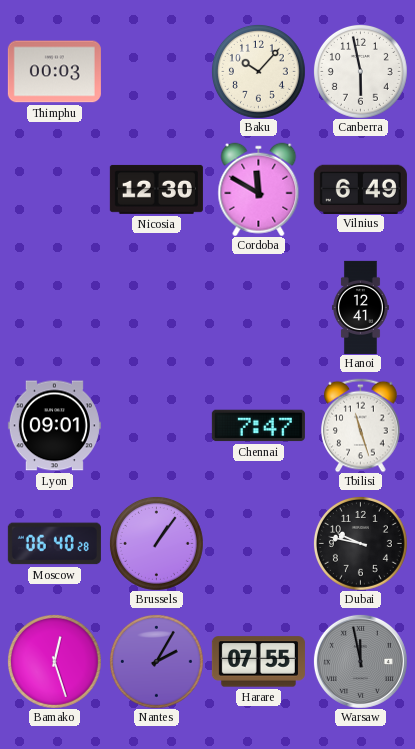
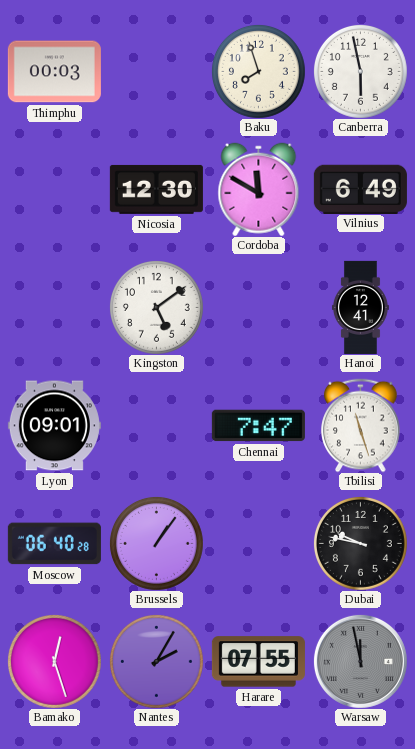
Baku: 10:07 -> 7:57
Kingston: none -> 5:09
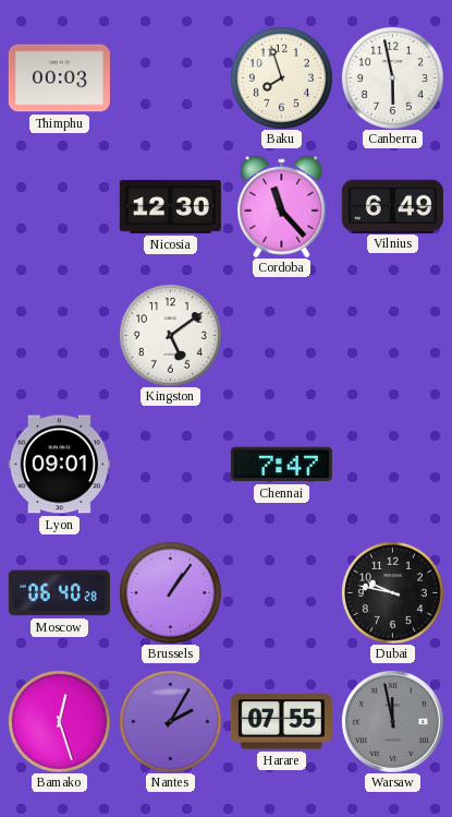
Cordoba: 11:50 -> 11:23
Hanoi: 12:41 -> none
Tbilisi: 11:27 -> none
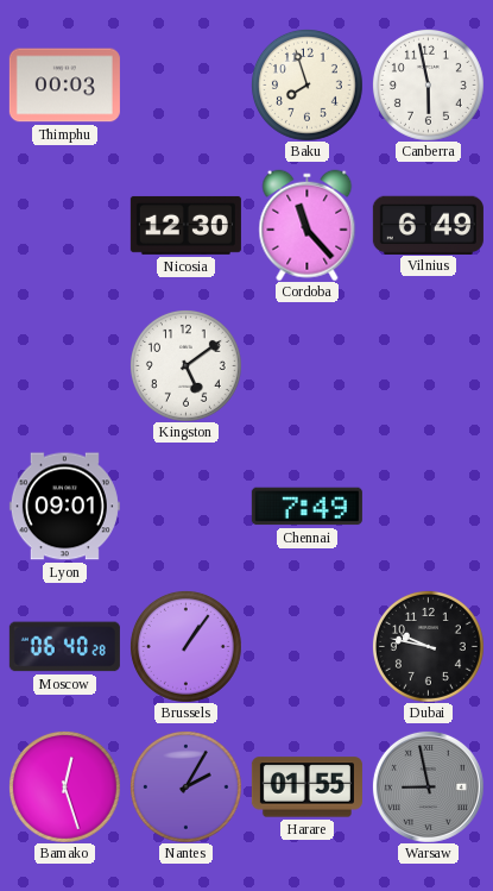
Chennai: 7:47 -> 7:49
Harare: 07:55 -> 01:55
Warsaw: 11:58 -> 8:58
